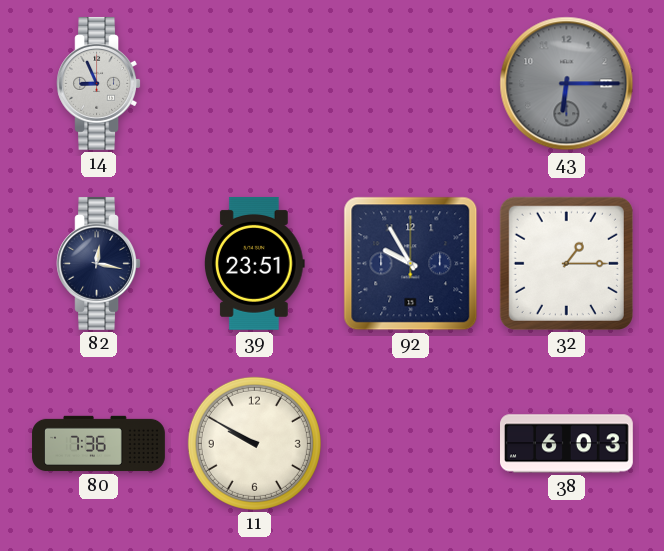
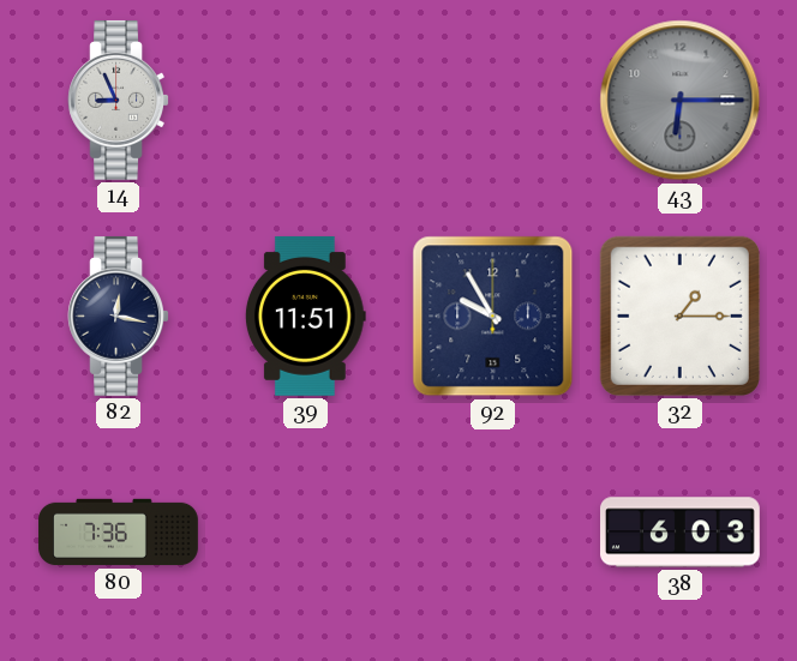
39: 23:51 -> 11:51
11: 9:50 -> none
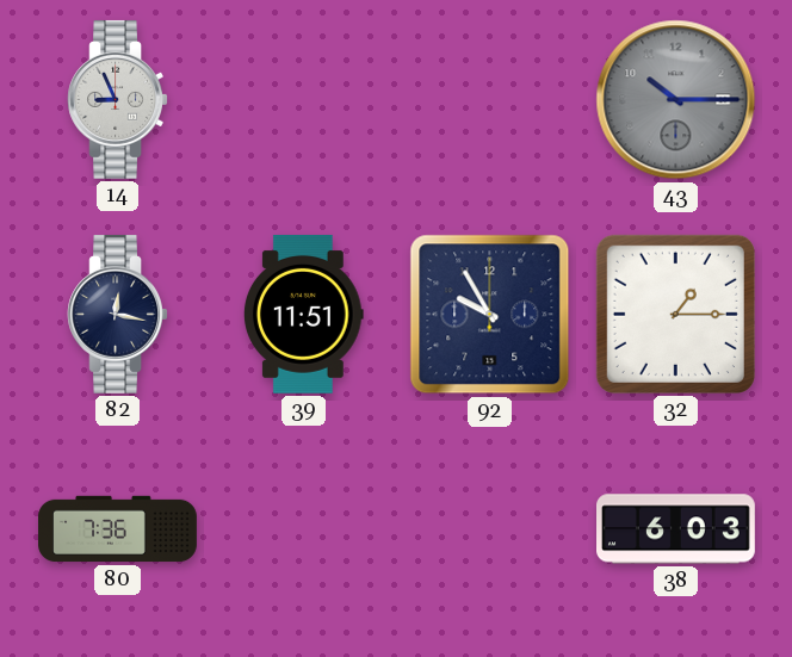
43: 6:15 -> 10:15
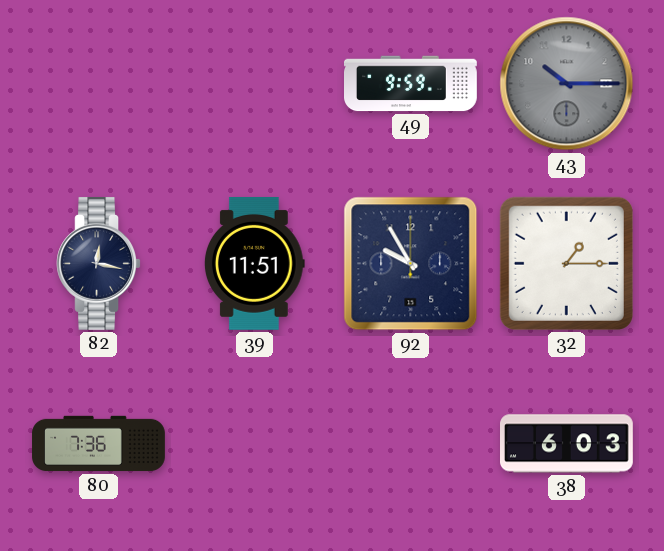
14: 8:56 -> none
49: none -> 9:59
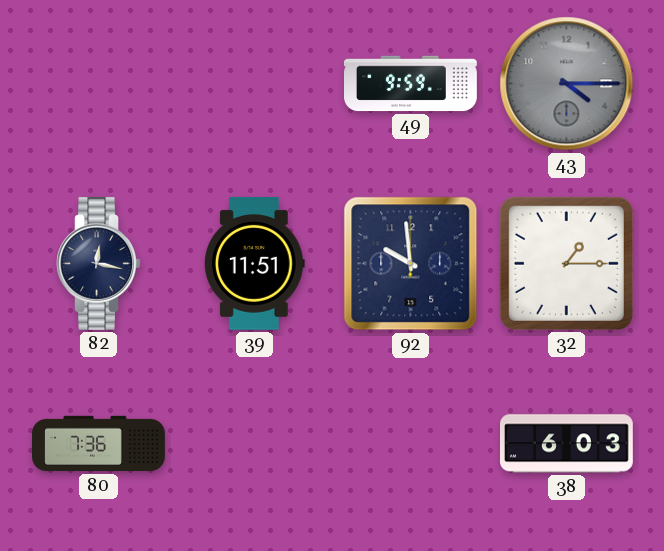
43: 10:15 -> 4:15
92: 9:55 -> 9:59
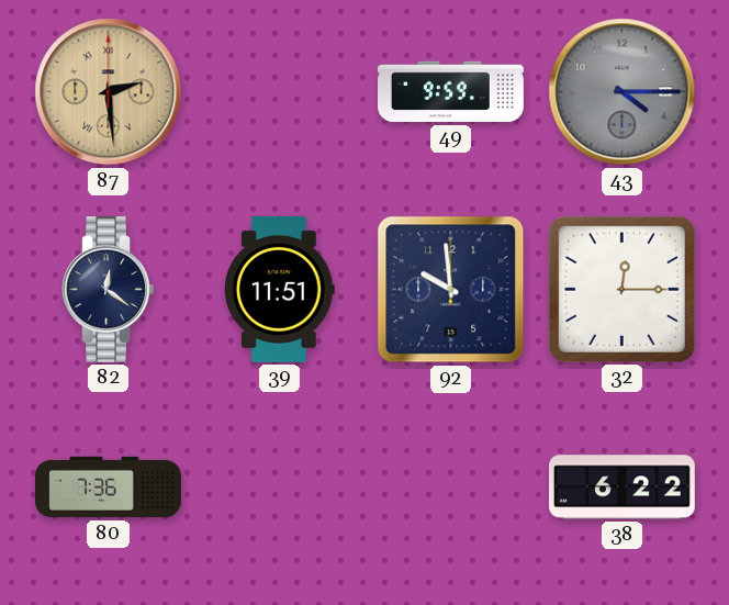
87: none -> 2:29
82: 12:17 -> 12:21
32: 1:15 -> 12:15
38: 6:03 -> 6:22
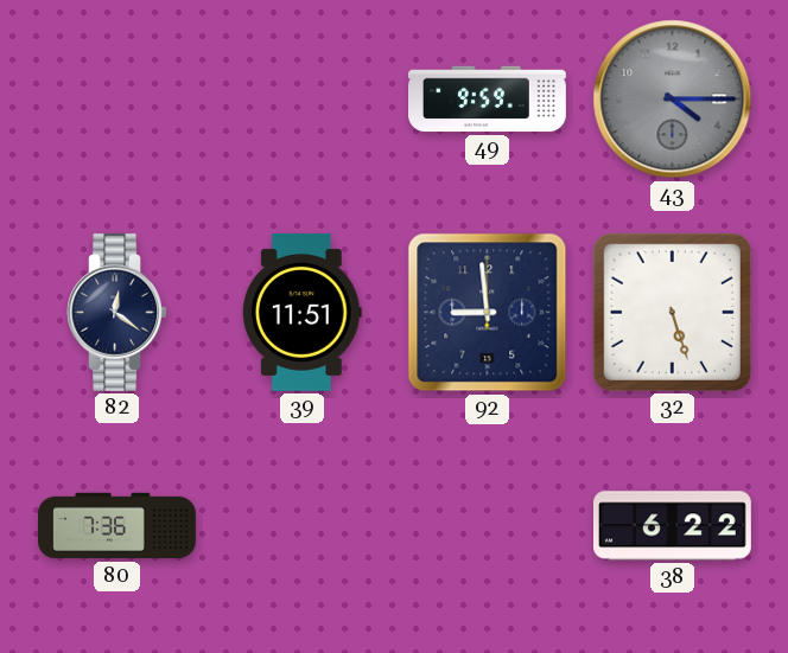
87: 2:29 -> none
92: 9:59 -> 8:59
32: 12:15 -> 5:27
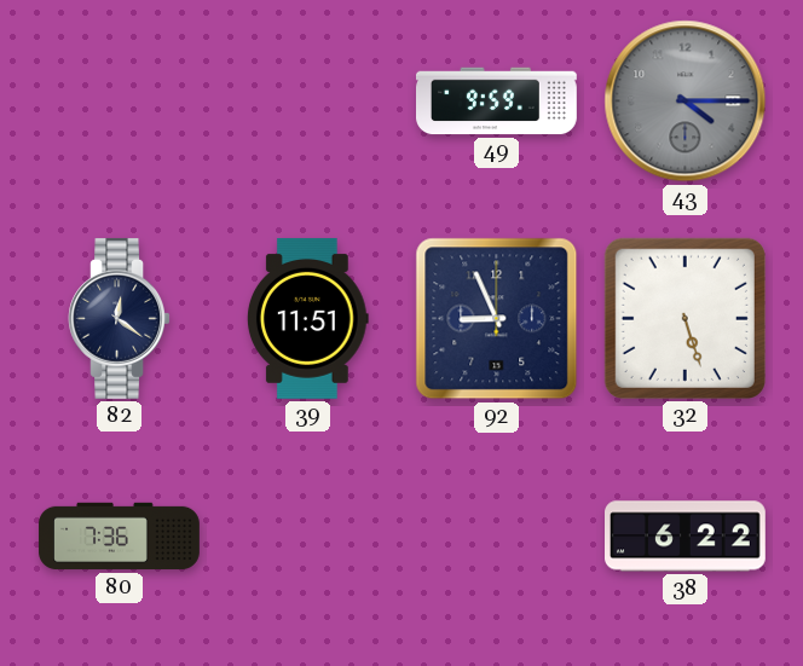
92: 8:59 -> 8:56
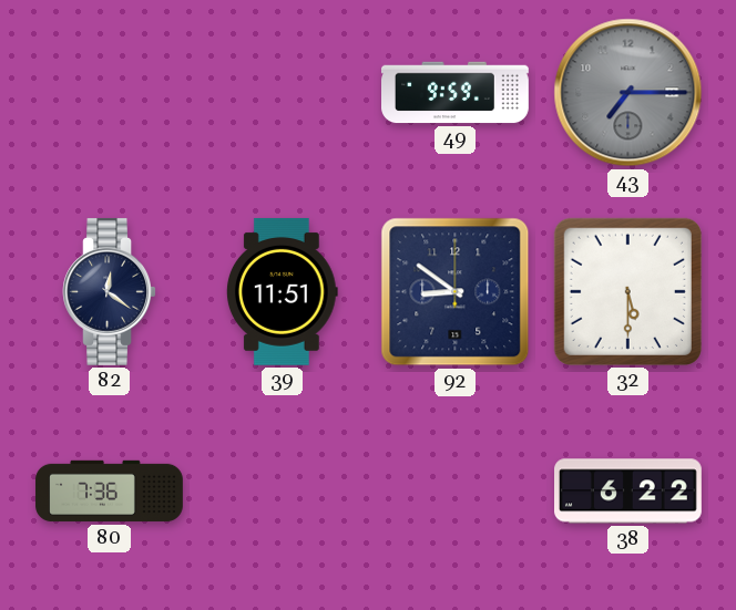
43: 4:15 -> 7:15
92: 8:56 -> 8:51
32: 5:27 -> 5:30
